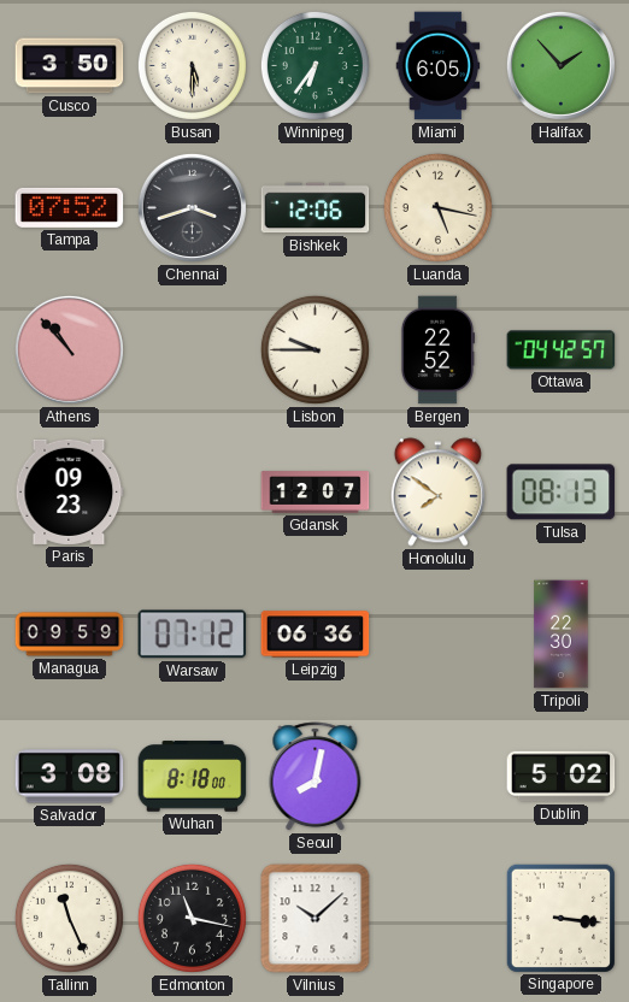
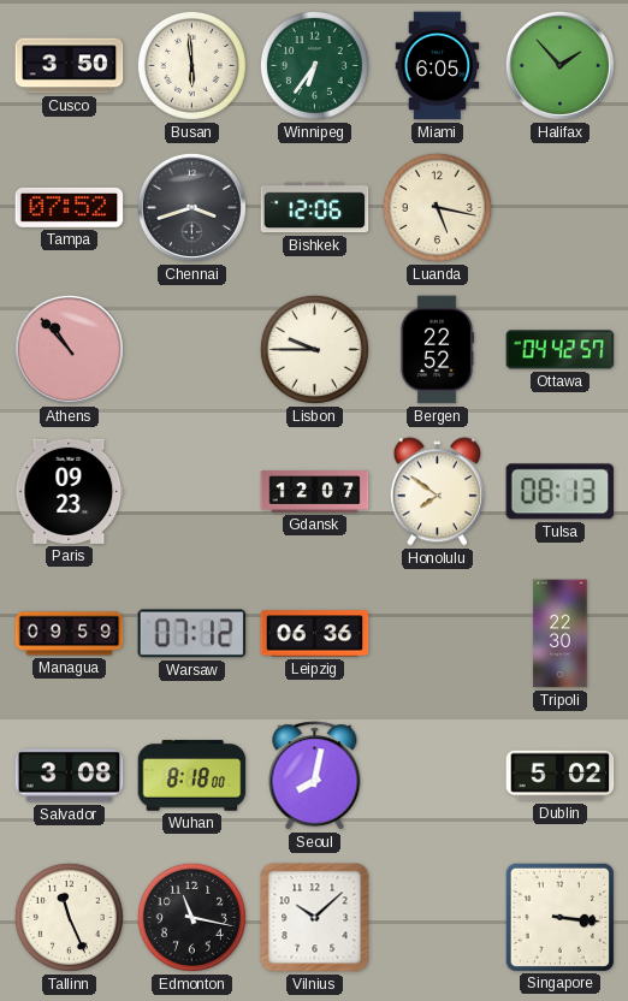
Busan: 5:30 -> 5:59
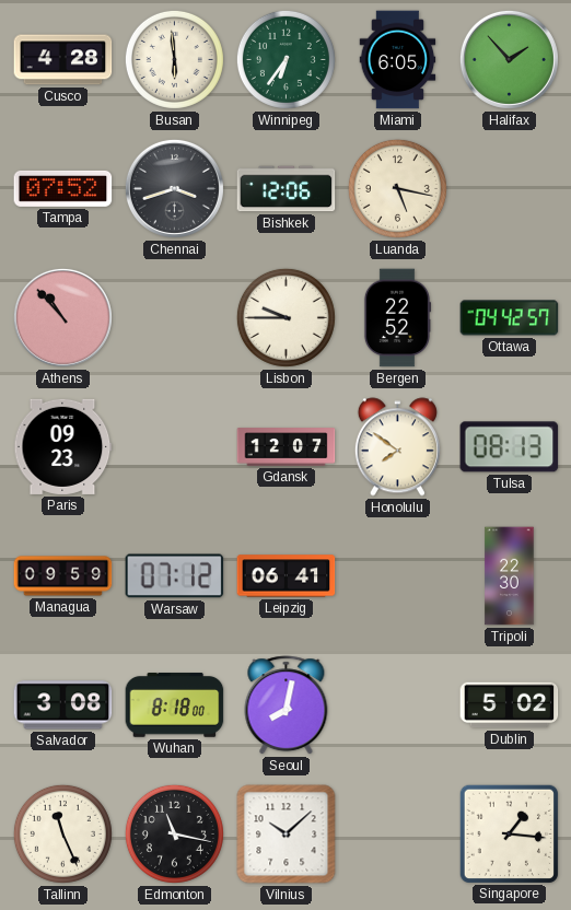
Cusco: 3:50 -> 4:28
Leipzig: 06:36 -> 06:41
Singapore: 3:16 -> 1:16
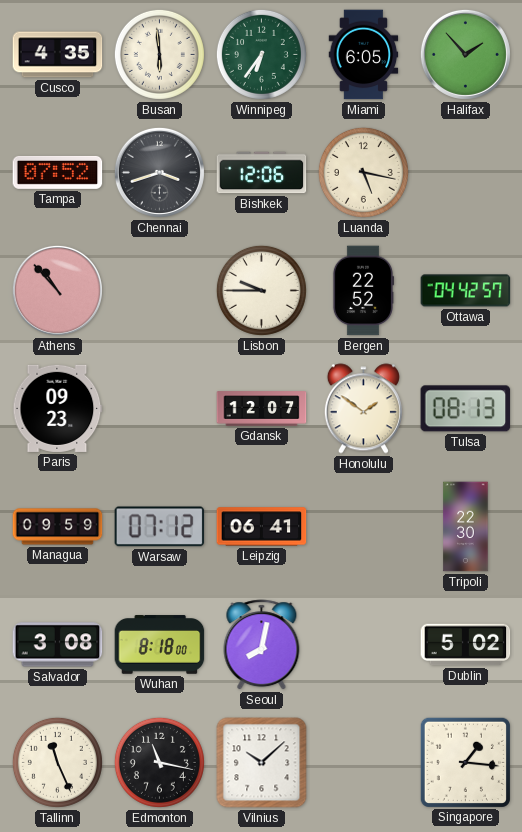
Cusco: 4:28 -> 4:35
Honolulu: 7:51 -> 1:51
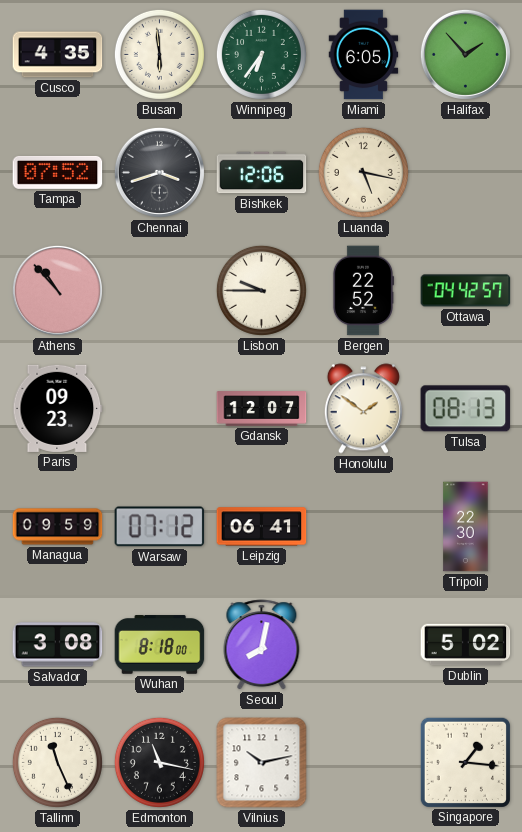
Vilnius: 10:08 -> 10:13
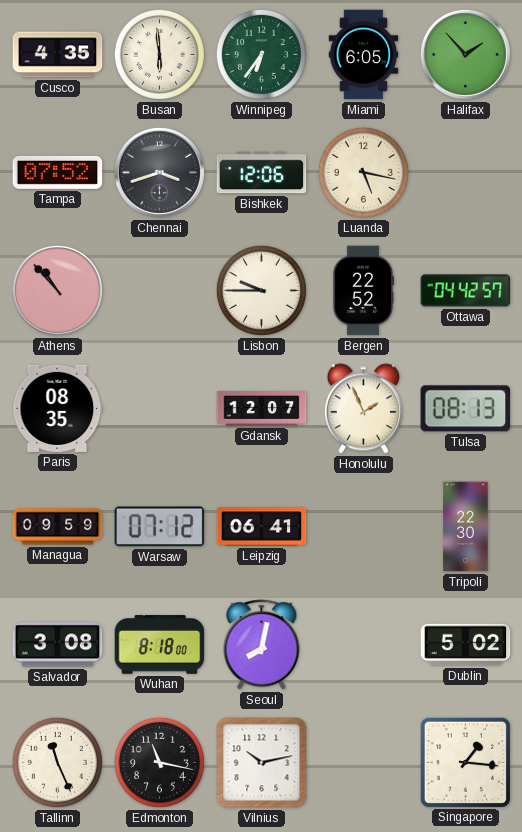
Paris: 09:23 -> 08:35
Honolulu: 1:51 -> 1:56
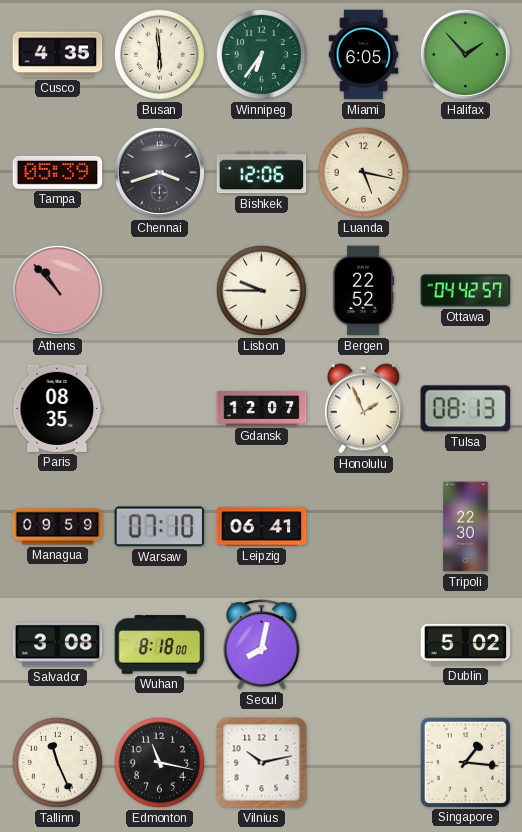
Tampa: 07:52 -> 05:39
Warsaw: 07:12 -> 07:10
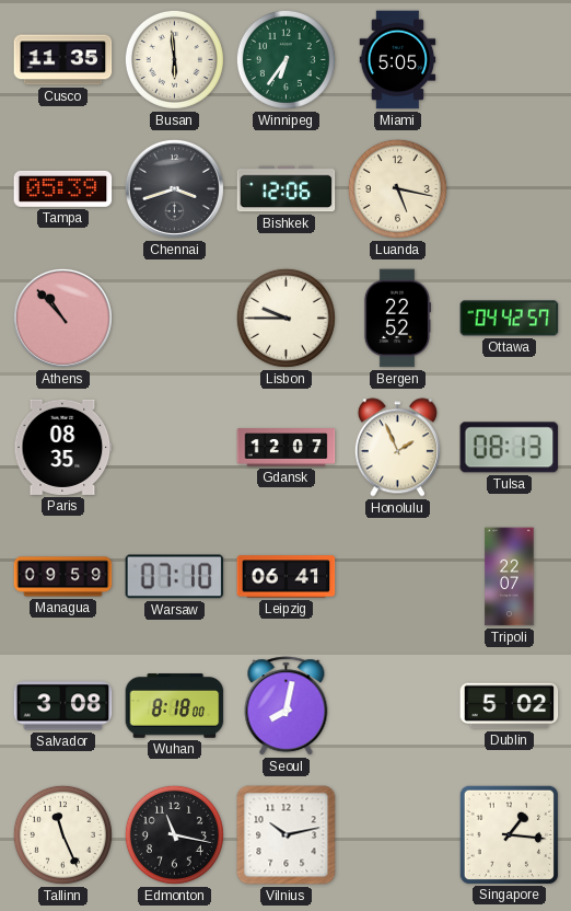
Cusco: 4:35 -> 11:35
Miami: 6:05 -> 5:05
Halifax: 1:53 -> none
Tripoli: 22:30 -> 22:07
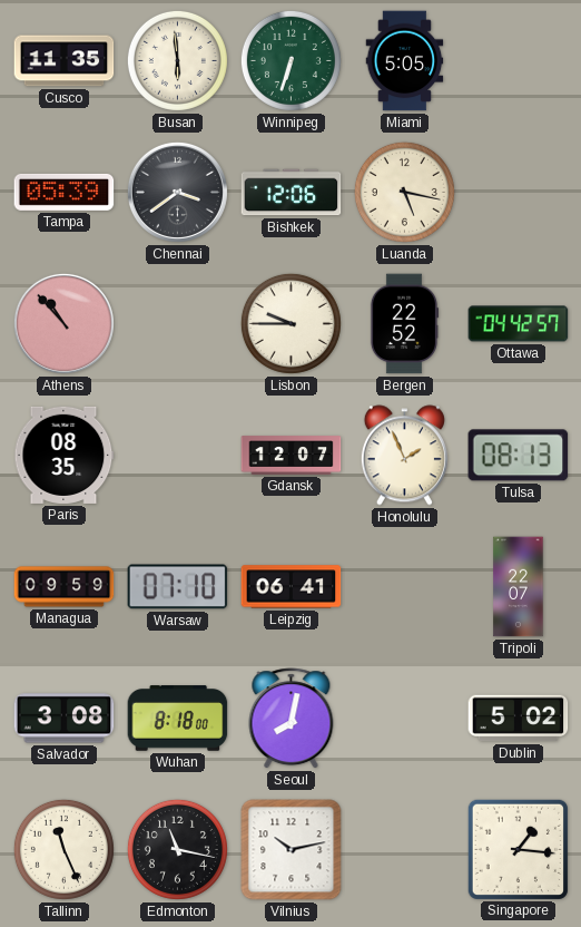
Winnipeg: 6:36 -> 6:33
Chennai: 3:42 -> 3:39
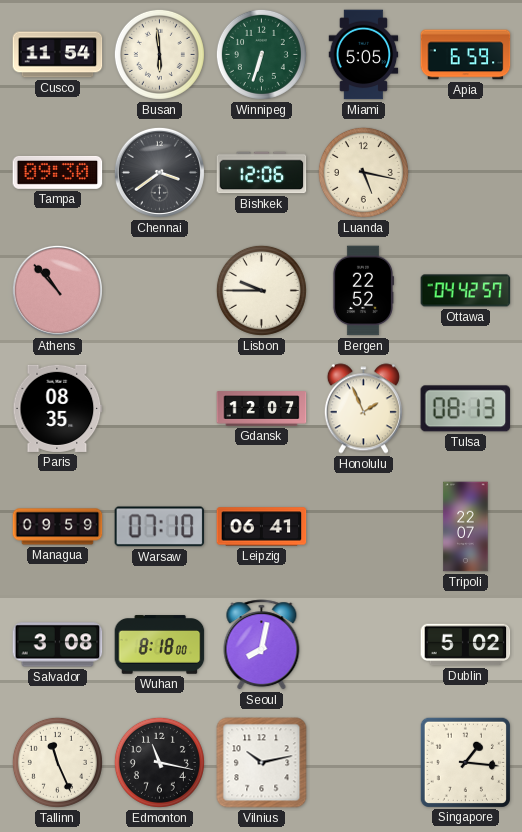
Cusco: 11:35 -> 11:54
Apia: none -> 6:59
Tampa: 05:39 -> 09:30
